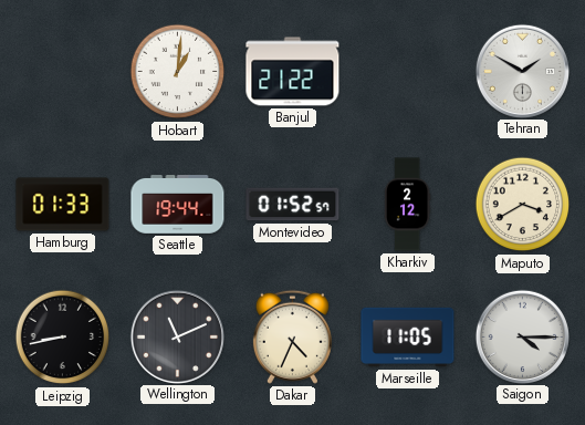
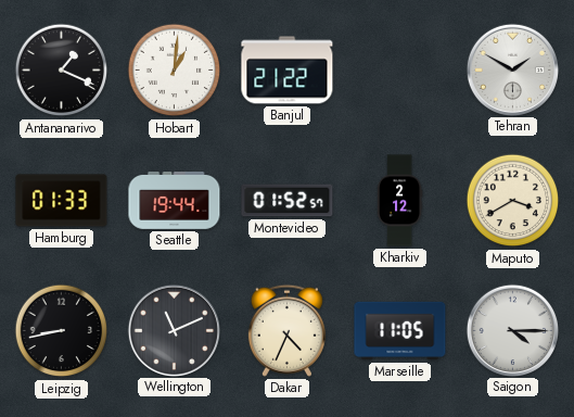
Antananarivo: none -> 1:19
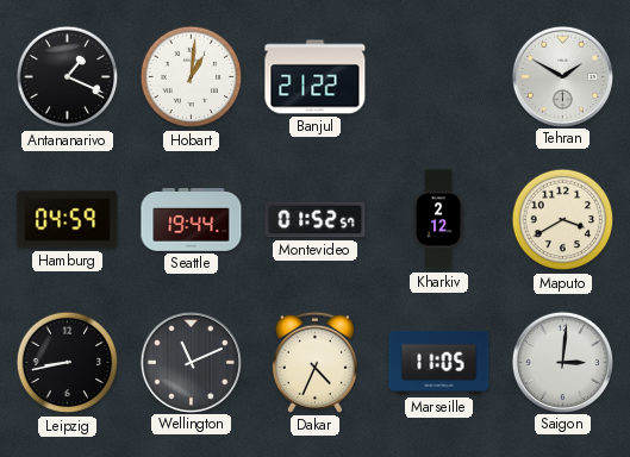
Hamburg: 01:33 -> 04:59
Saigon: 4:15 -> 3:01
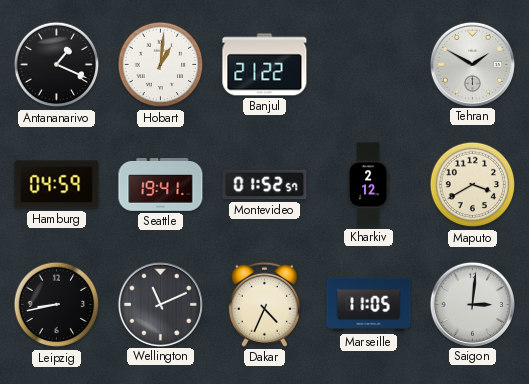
Seattle: 19:44 -> 19:41
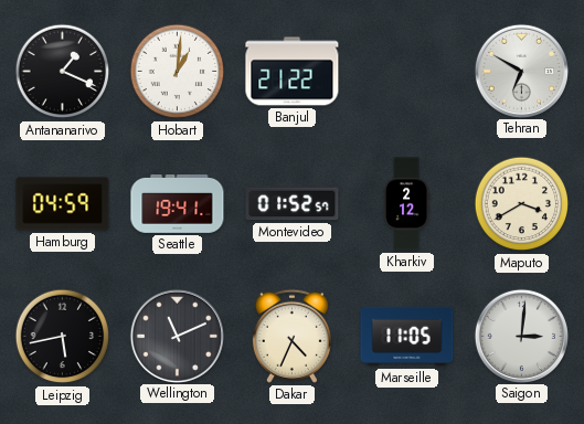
Tehran: 1:50 -> 6:50
Leipzig: 8:43 -> 5:43
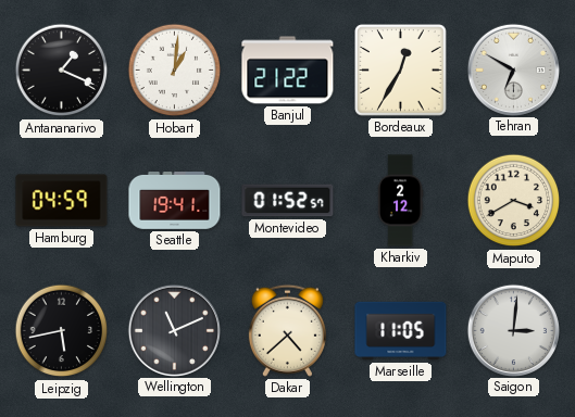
Bordeaux: none -> 12:35
Dakar: 4:34 -> 4:38
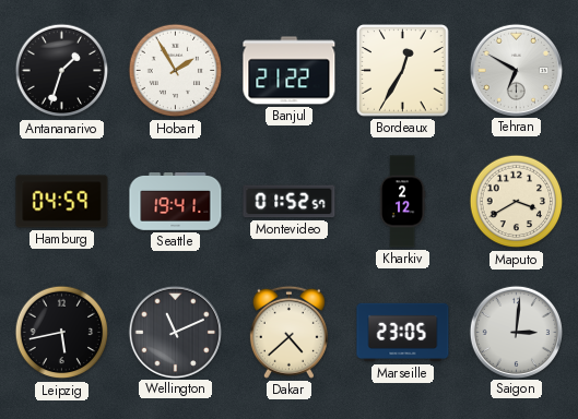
Antananarivo: 1:19 -> 1:33
Hobart: 1:01 -> 1:55
Marseille: 11:05 -> 23:05
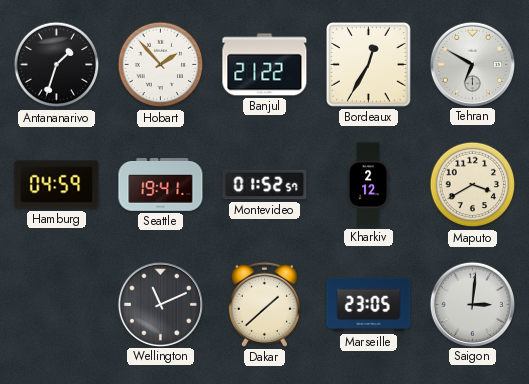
Hobart: 1:55 -> 1:53
Leipzig: 5:43 -> none
Dakar: 4:38 -> 1:38
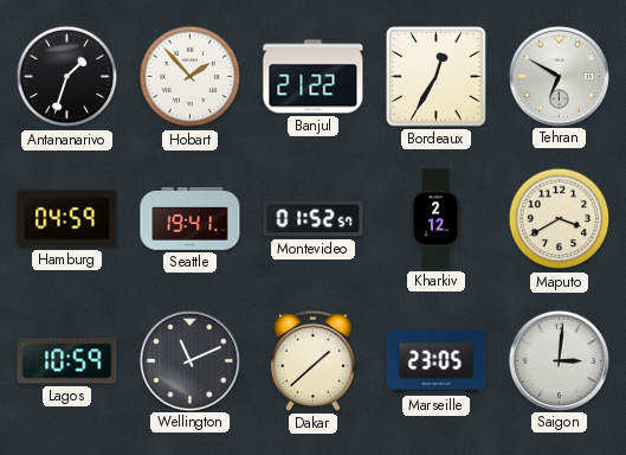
Lagos: none -> 10:59
